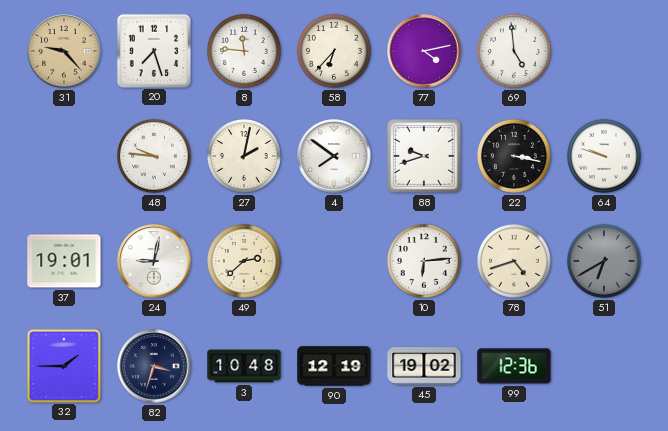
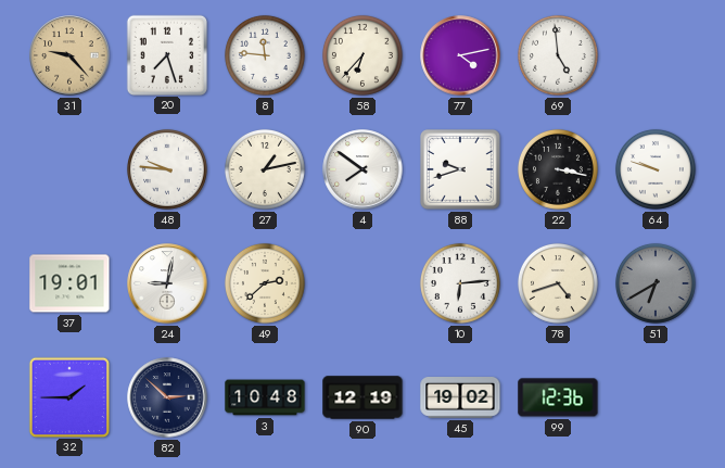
27: 2:02 -> 1:13
82: 3:33 -> 2:52
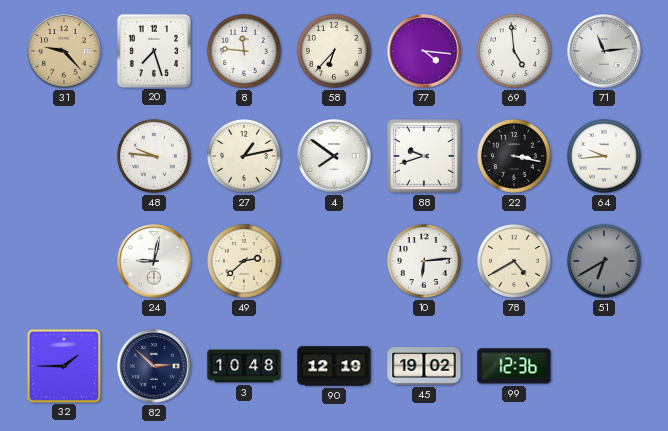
77: 4:13 -> 4:16
71: none -> 11:14
64: 9:48 -> 9:44
37: 19:01 -> none
78: 4:42 -> 4:40
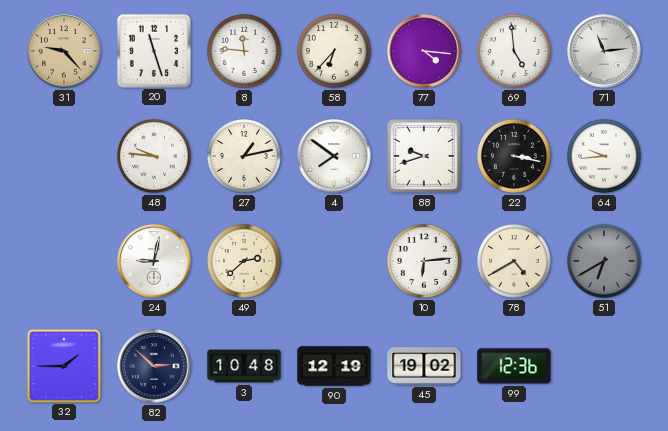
20: 7:27 -> 11:27
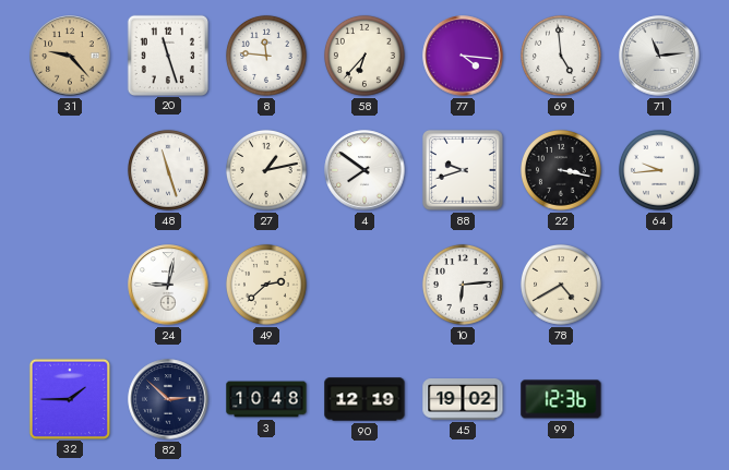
48: 9:46 -> 11:27
51: 6:40 -> none
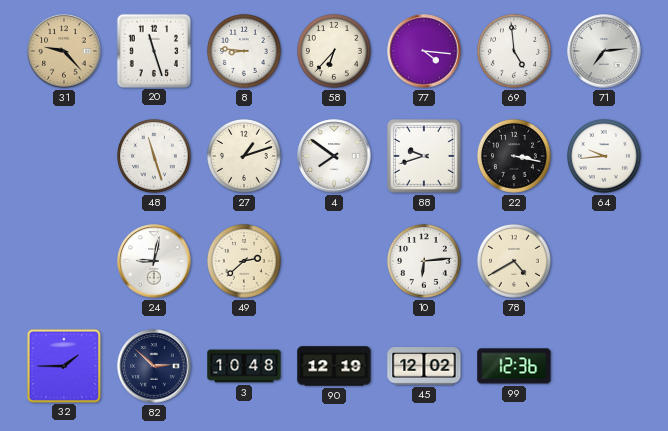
8: 11:46 -> 8:46
71: 11:14 -> 7:14
27: 1:13 -> 1:12
45: 19:02 -> 12:02
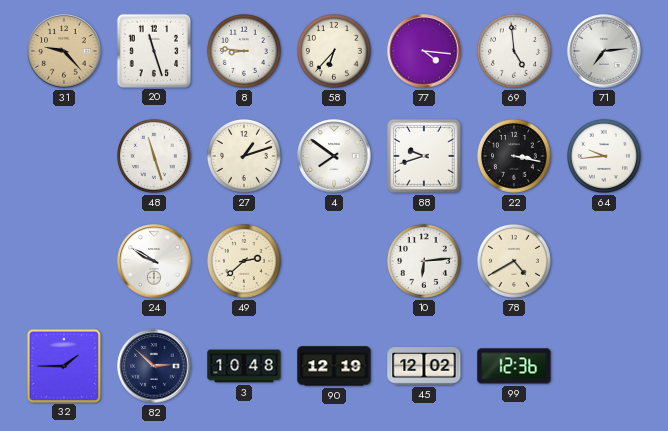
24: 9:02 -> 9:50
